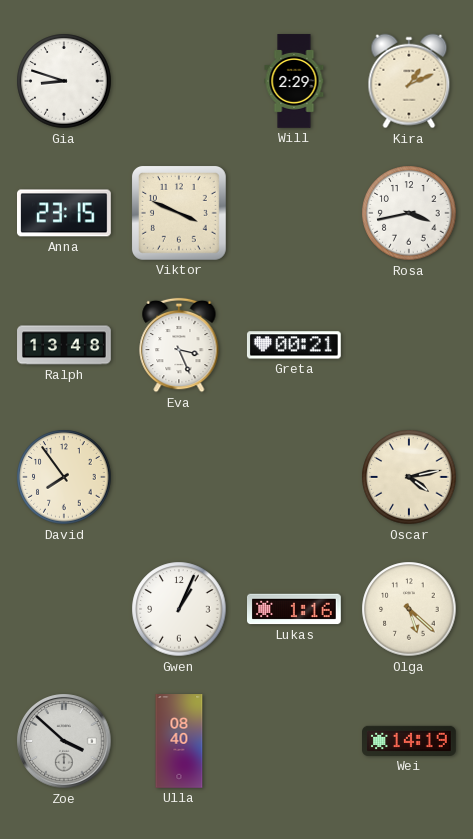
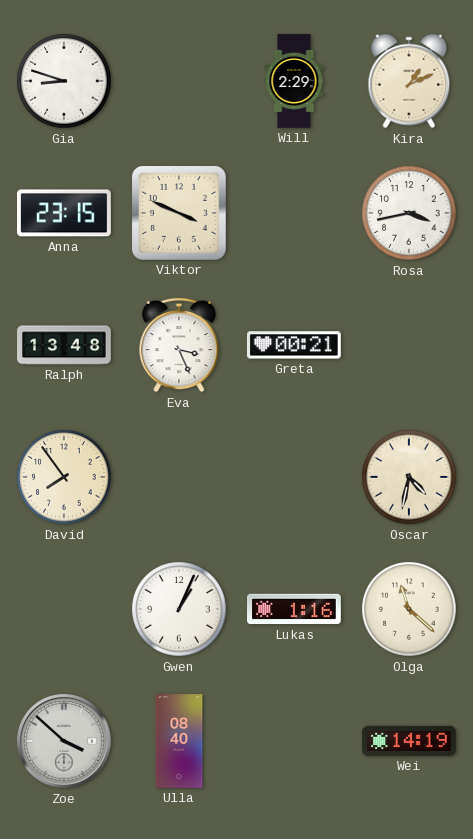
Oscar: 4:13 -> 4:32
Olga: 5:22 -> 11:22
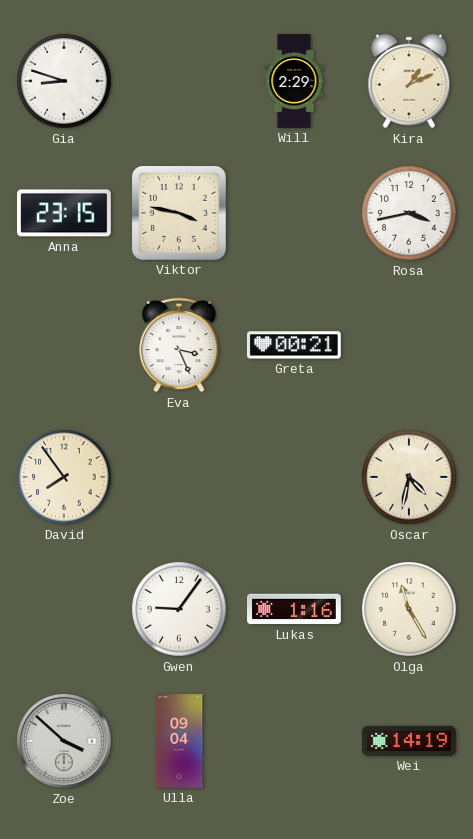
Viktor: 3:49 -> 3:47
Ralph: 13:48 -> none
Gwen: 1:04 -> 9:06
Olga: 11:22 -> 11:25
Ulla: 08:40 -> 09:04
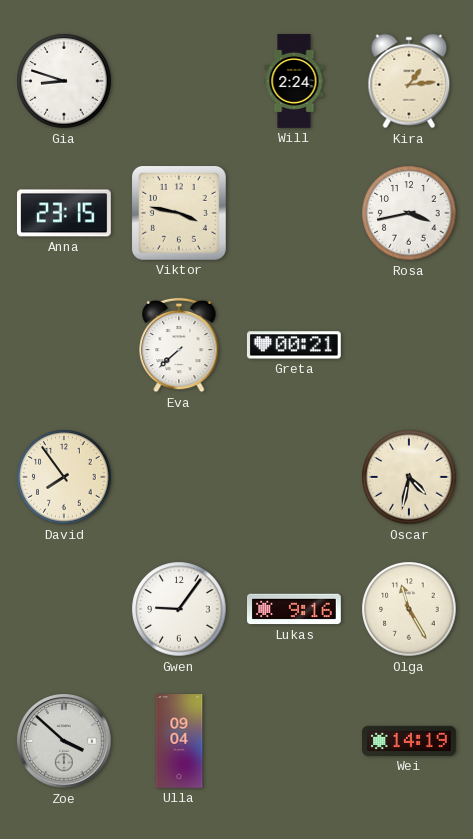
Will: 2:29 -> 2:24
Kira: 1:11 -> 1:14
Eva: 3:26 -> 7:38
Lukas: 1:16 -> 9:16
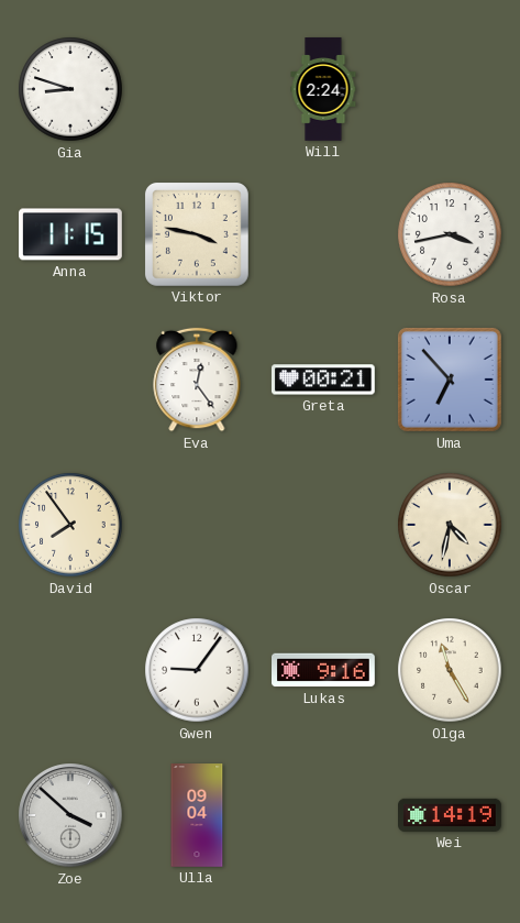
Kira: 1:14 -> none
Anna: 23:15 -> 11:15
Eva: 7:38 -> 12:24
Uma: none -> 6:53
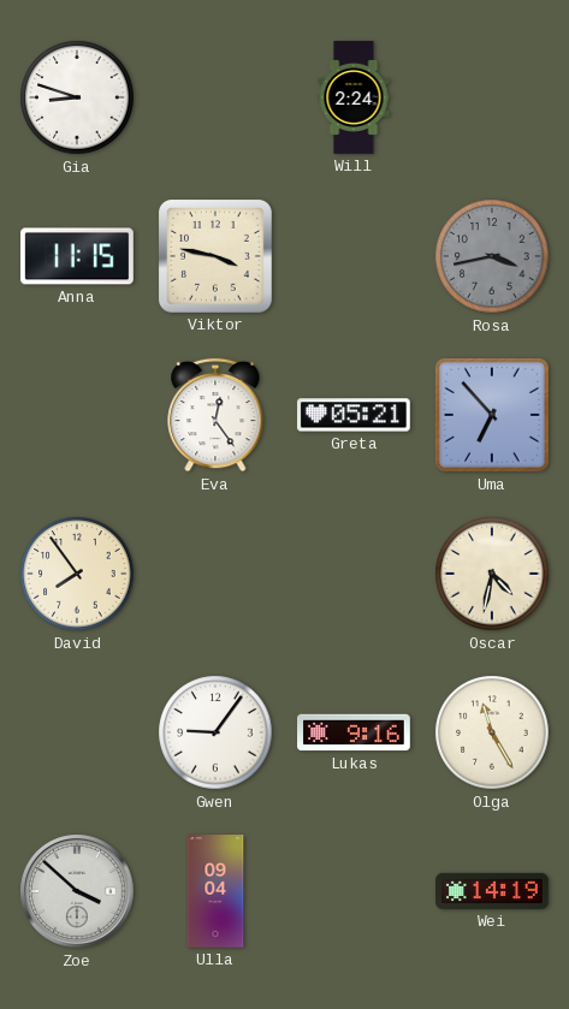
Rosa dial: white -> grey
Greta: 00:21 -> 05:21
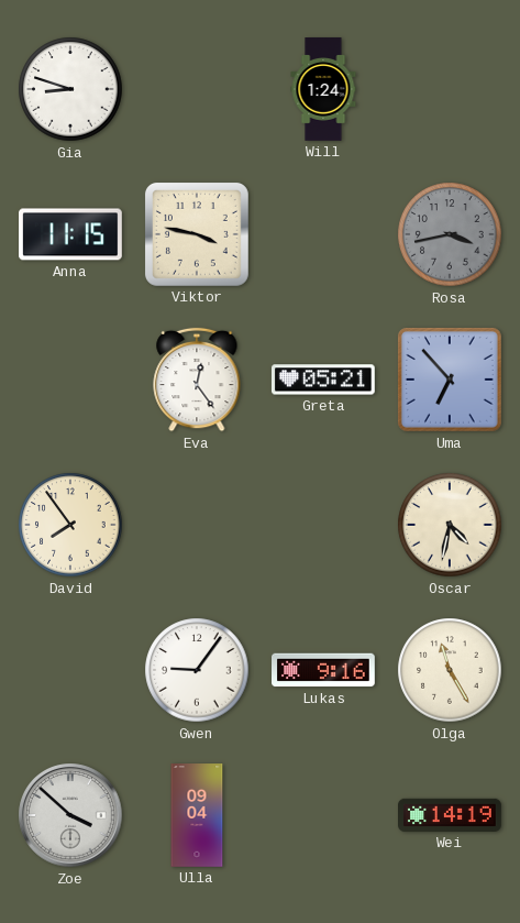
Will: 2:24 -> 1:24
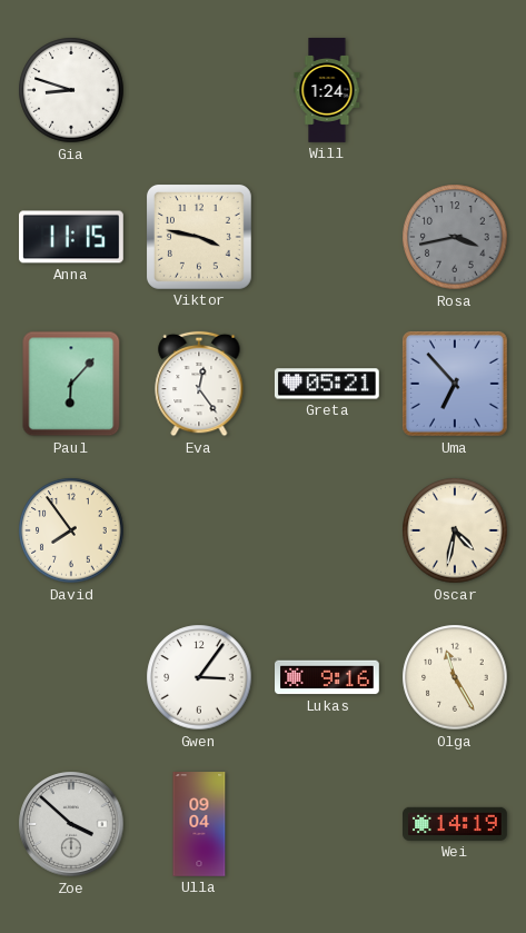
Paul: none -> 6:07
Gwen: 9:06 -> 3:06
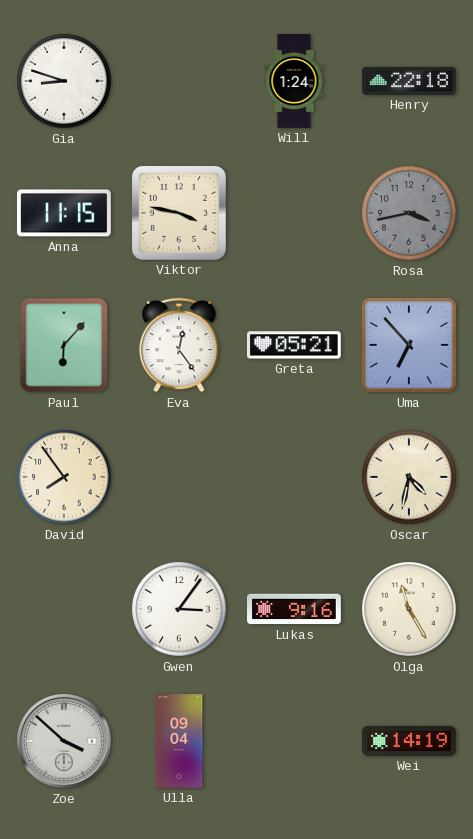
Henry: none -> 22:18
